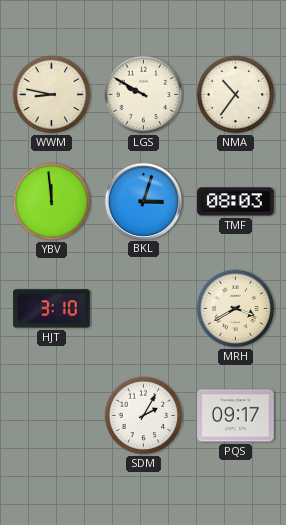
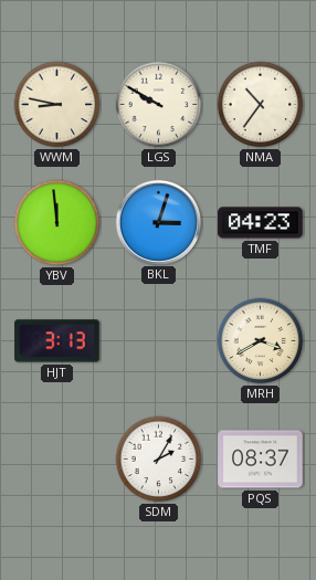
TMF: 08:03 -> 04:23
HJT: 3:10 -> 3:13
PQS: 09:17 -> 08:37
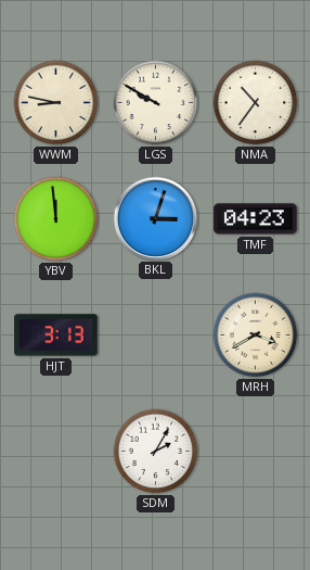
PQS: 08:37 -> none
